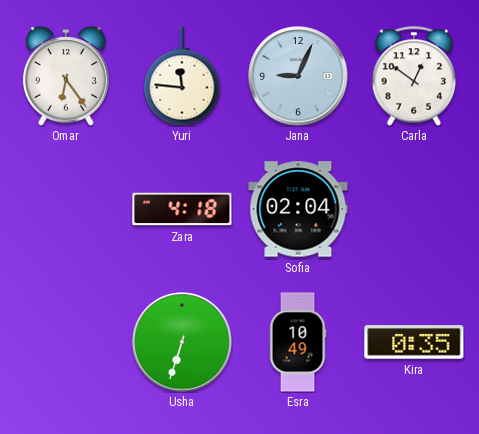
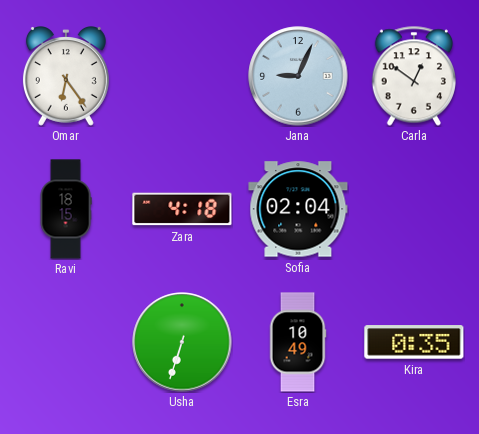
Yuri: 11:46 -> none
Ravi: none -> 18:15
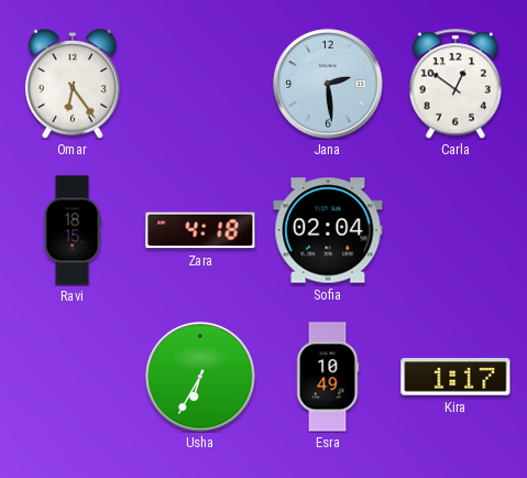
Jana: 9:04 -> 2:29
Usha: 6:33 -> 6:35
Kira: 0:35 -> 1:17
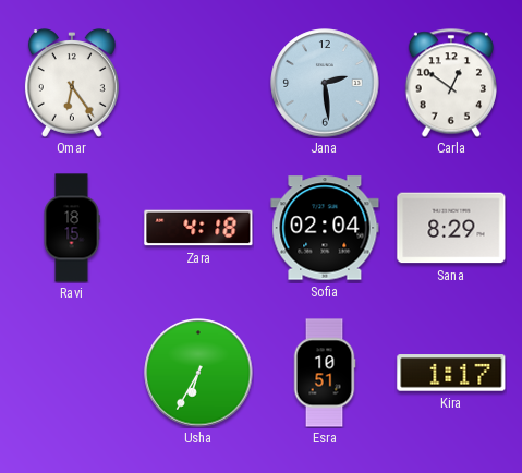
Sana: none -> 8:29
Esra: 10:49 -> 10:51
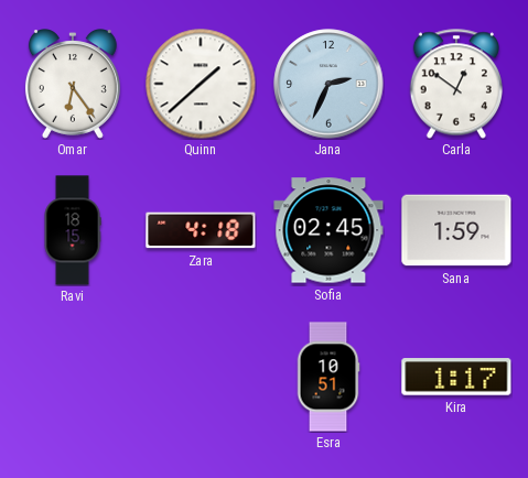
Quinn: none -> 1:38
Jana: 2:29 -> 2:34
Sofia: 02:04 -> 02:45
Sana: 8:29 -> 1:59
Usha: 6:35 -> none
